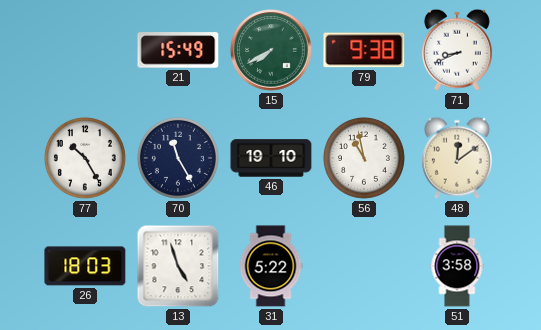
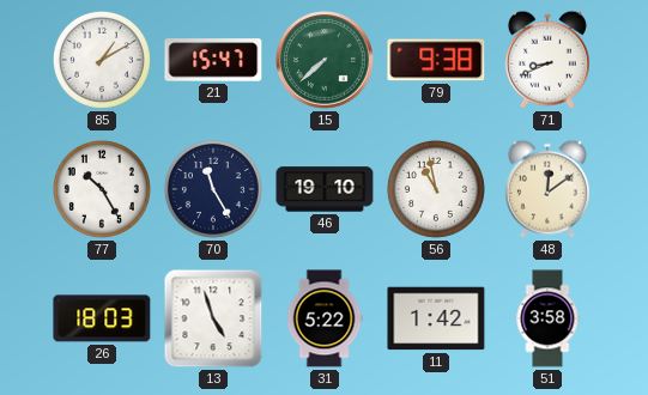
85: none -> 1:10
21: 15:49 -> 15:47
15: 7:40 -> 7:38
11: none -> 1:42
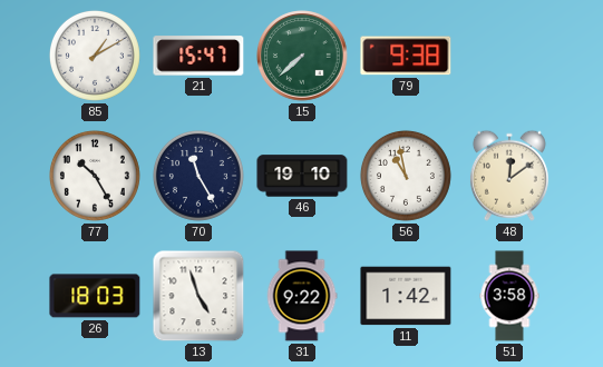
71: 8:41 -> none
31: 5:22 -> 9:22
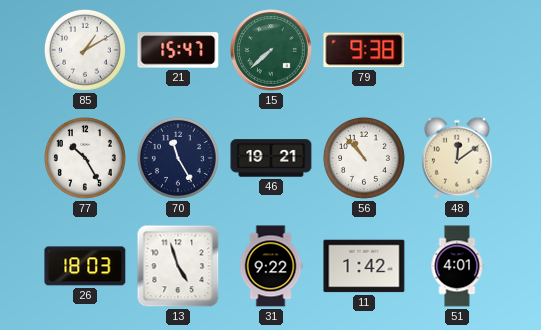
46: 19:10 -> 19:21
56: 10:58 -> 10:53
51: 3:58 -> 4:01
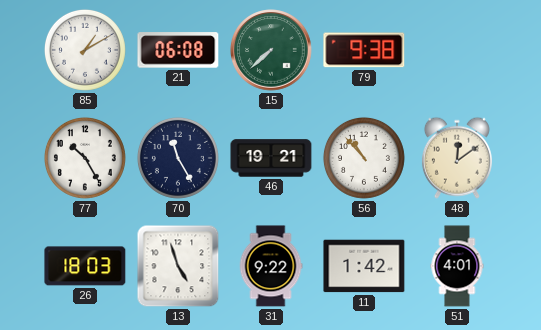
21: 15:47 -> 06:08
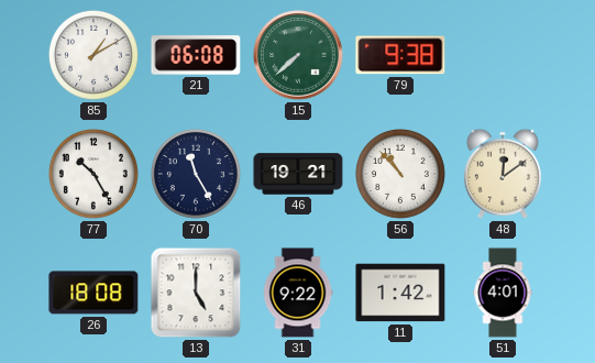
26: 18:03 -> 18:08
13: 4:57 -> 5:00
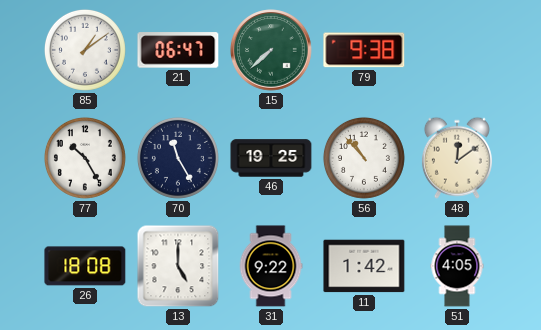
85: 1:10 -> 1:09
21: 06:08 -> 06:47
46: 19:21 -> 19:25
51: 4:01 -> 4:05
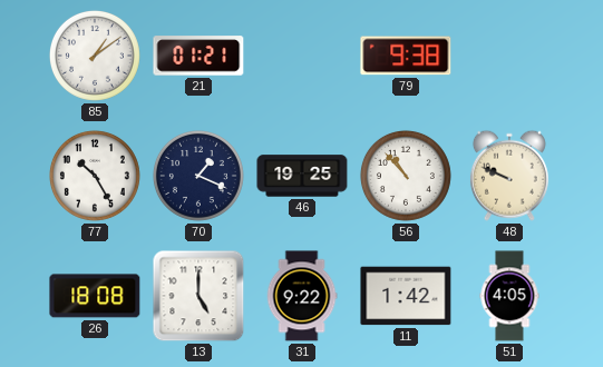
21: 06:47 -> 01:21
15: 7:38 -> none
70: 11:25 -> 1:19
48: 12:09 -> 9:49
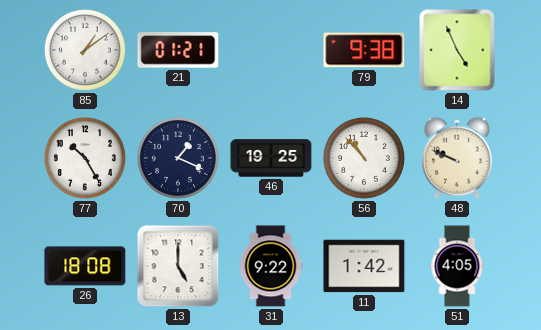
14: none -> 4:56
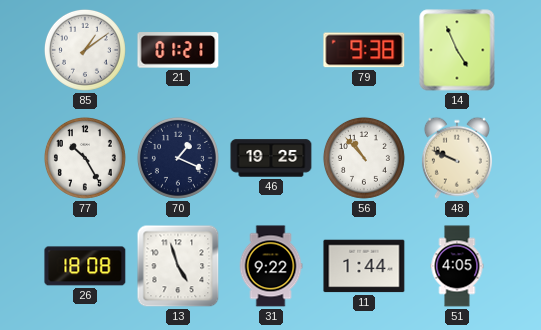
13: 5:00 -> 4:57
11: 1:42 -> 1:44
